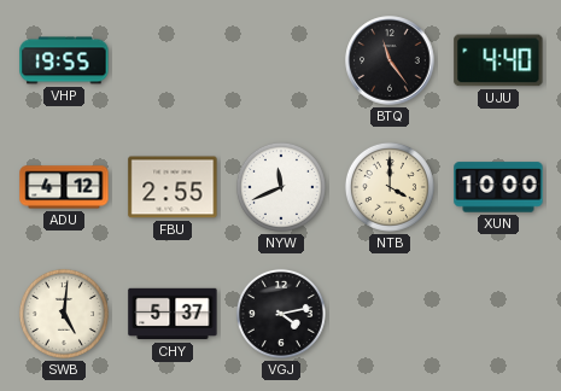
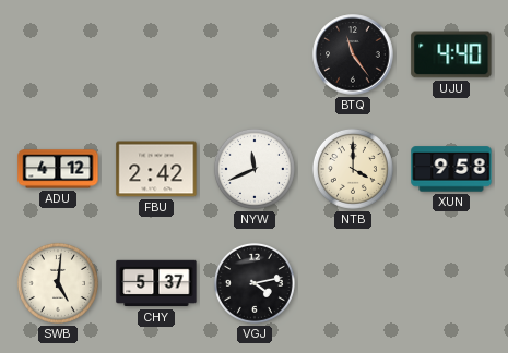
VHP: 19:55 -> none
FBU: 2:55 -> 2:42
XUN: 10:00 -> 9:58
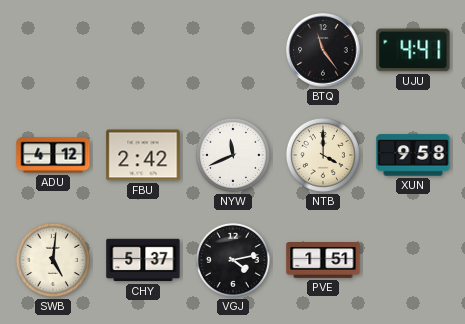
UJU: 4:40 -> 4:41
PVE: none -> 1:51
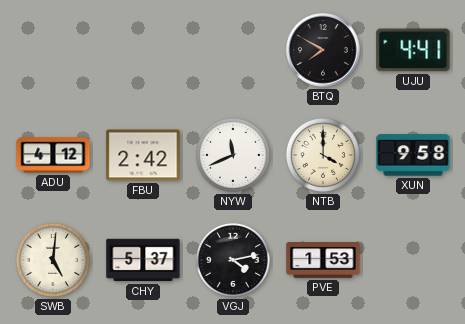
BTQ: 11:24 -> 7:50
PVE: 1:51 -> 1:53
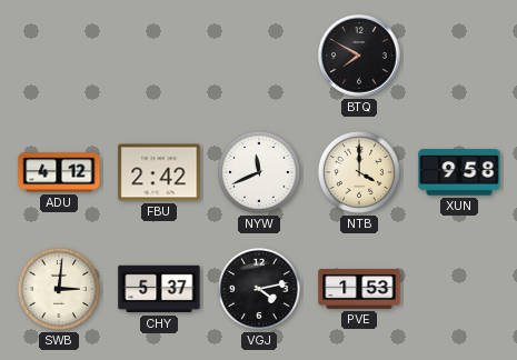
UJU: 4:41 -> none
SWB: 5:01 -> 3:01
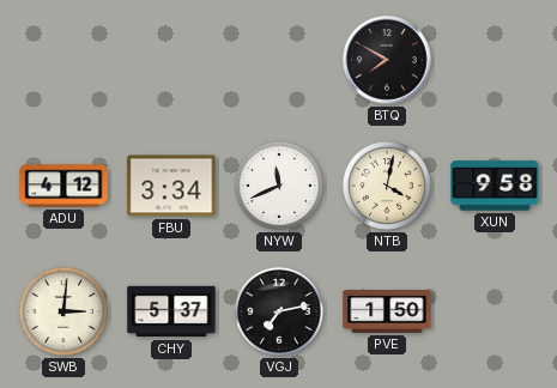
FBU: 2:42 -> 3:34
NTB: 4:00 -> 4:02
VGJ: 4:13 -> 7:13
PVE: 1:53 -> 1:50
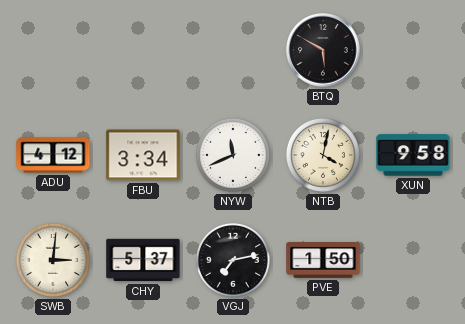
BTQ: 7:50 -> 5:50
